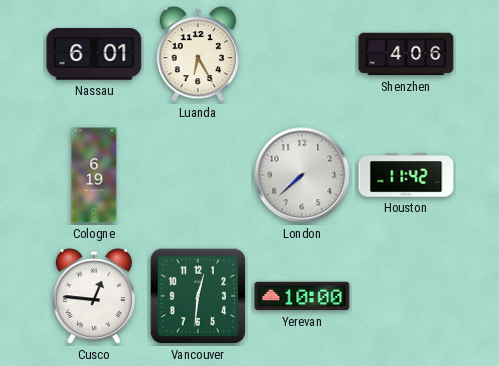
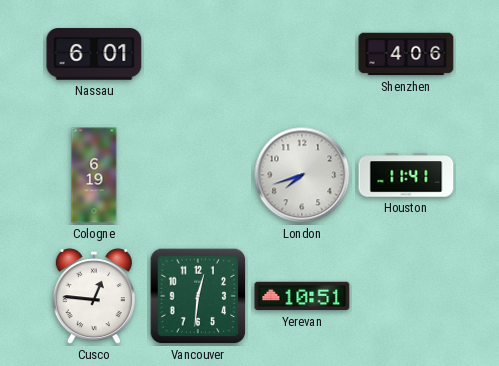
Luanda: 6:25 -> none
London: 7:38 -> 7:42
Houston: 11:42 -> 11:41
Yerevan: 10:00 -> 10:51
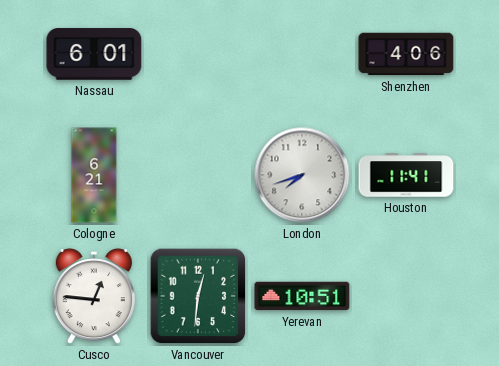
Cologne: 6:19 -> 6:21
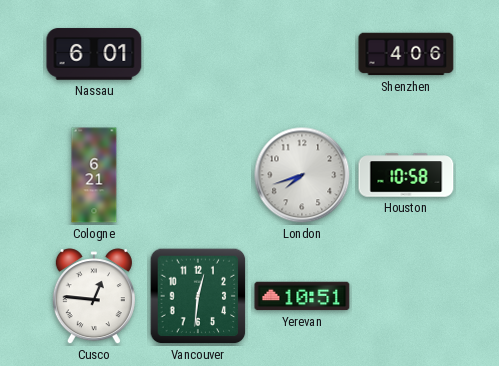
Houston: 11:41 -> 10:58
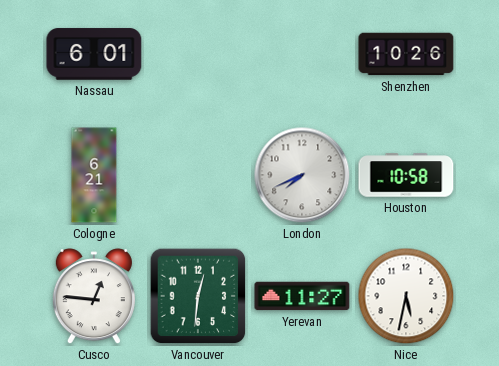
Shenzhen: 4:06 -> 10:26
London: 7:42 -> 7:41
Yerevan: 10:51 -> 11:27
Nice: none -> 5:32
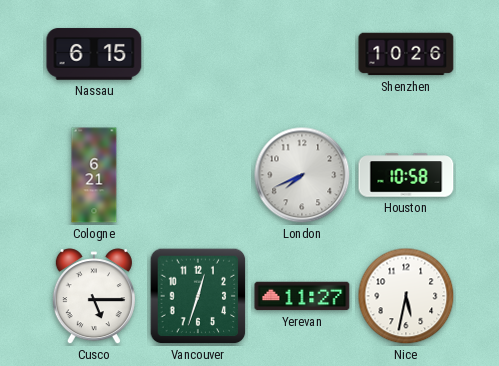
Nassau: 6:01 -> 6:15
Cusco: 12:46 -> 5:15
Vancouver: 12:31 -> 12:33
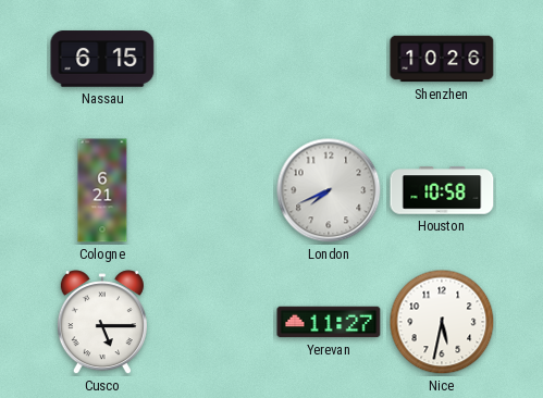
Vancouver: 12:33 -> none
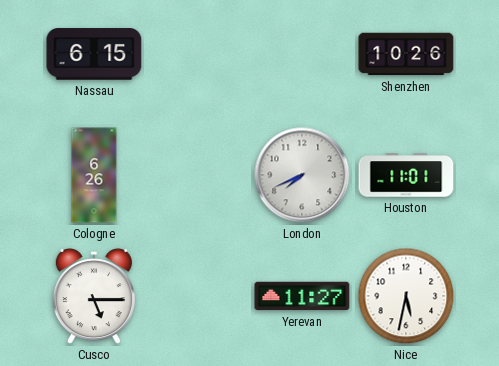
Cologne: 6:21 -> 6:26
Houston: 10:58 -> 11:01
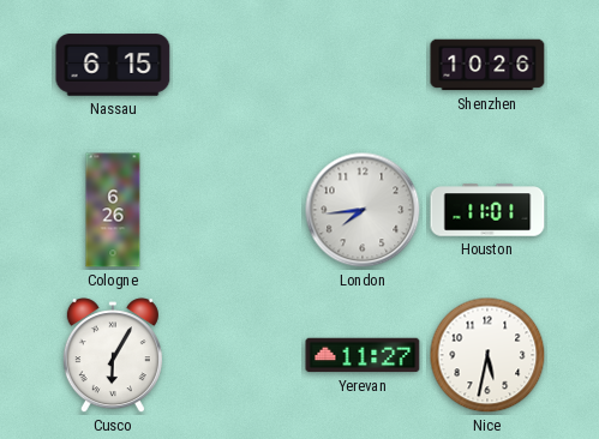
London: 7:41 -> 7:44
Cusco: 5:15 -> 6:05
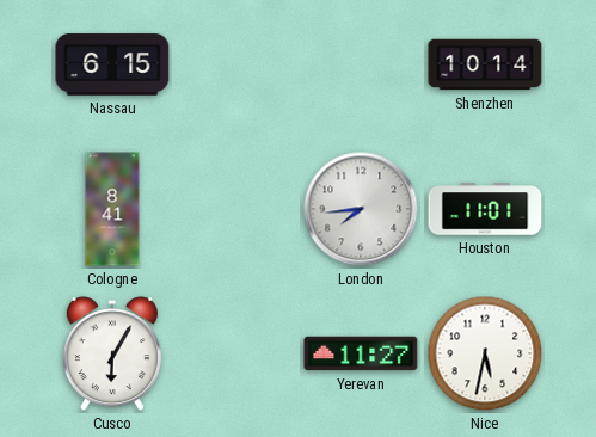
Shenzhen: 10:26 -> 10:14
Cologne: 6:26 -> 8:41
